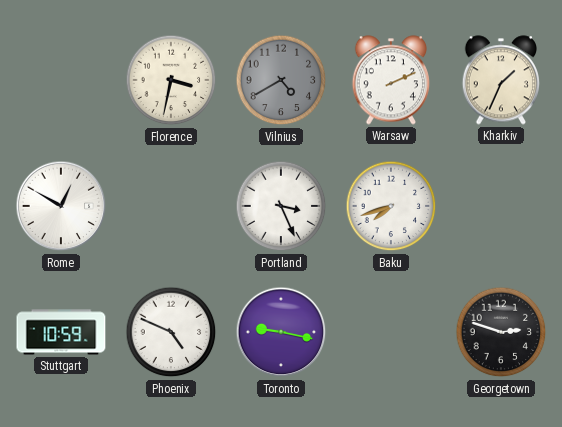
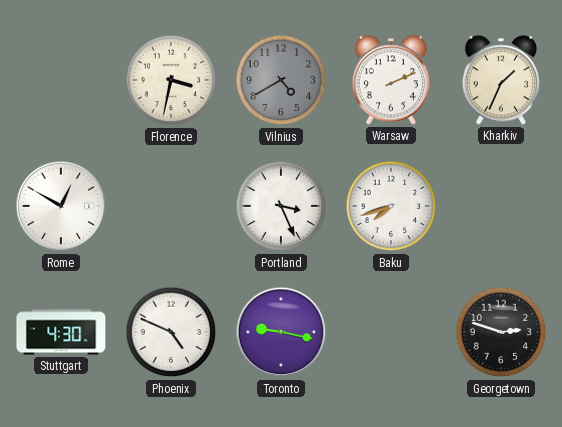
Stuttgart: 10:59 -> 4:30
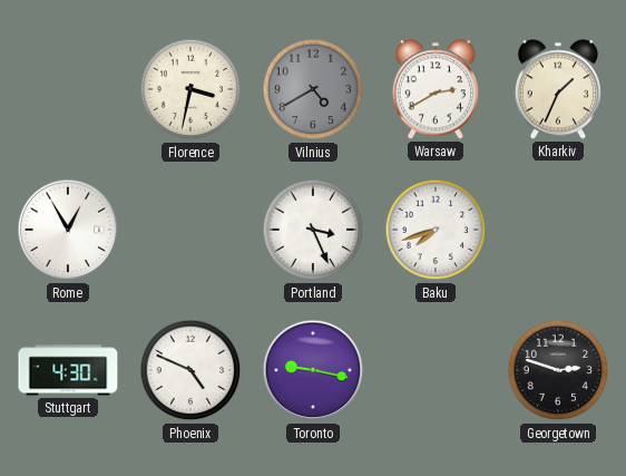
Warsaw: 2:11 -> 2:40
Rome: 12:50 -> 12:55
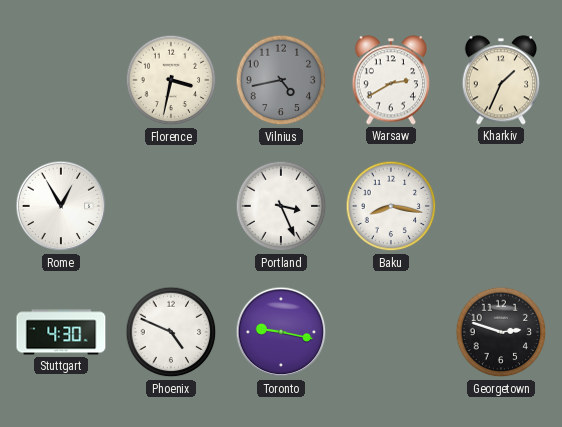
Vilnius: 4:40 -> 4:43
Baku: 7:42 -> 8:17
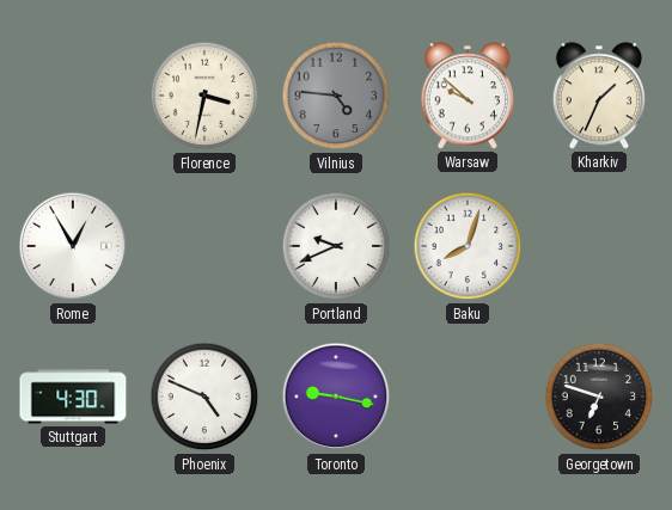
Vilnius: 4:43 -> 4:46
Warsaw: 2:40 -> 9:52
Portland: 3:26 -> 9:41
Baku: 8:17 -> 8:03
Georgetown: 2:48 -> 6:48
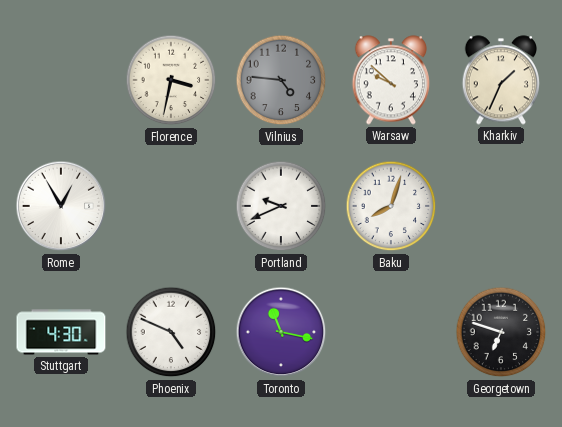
Toronto: 9:17 -> 11:17
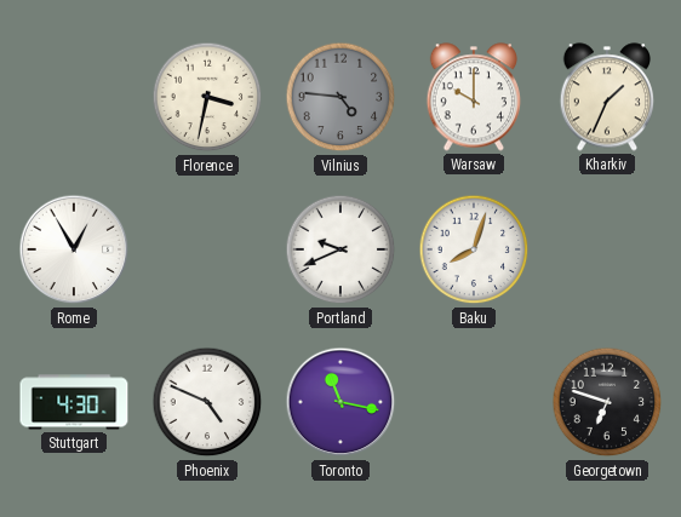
Warsaw: 9:52 -> 10:00
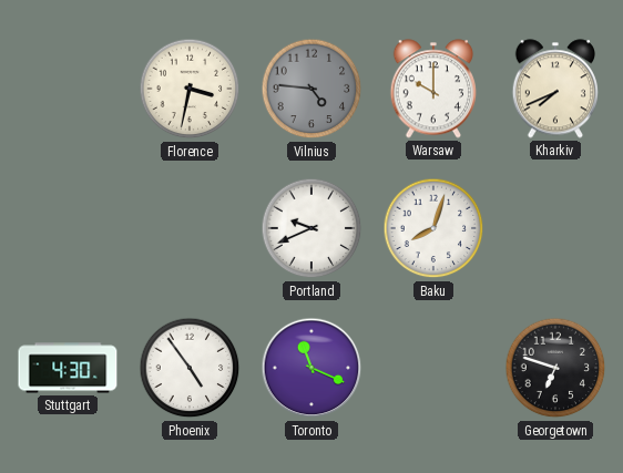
Kharkiv: 1:34 -> 7:41
Rome: 12:55 -> none
Phoenix: 4:49 -> 4:54
Toronto: 11:17 -> 11:19
